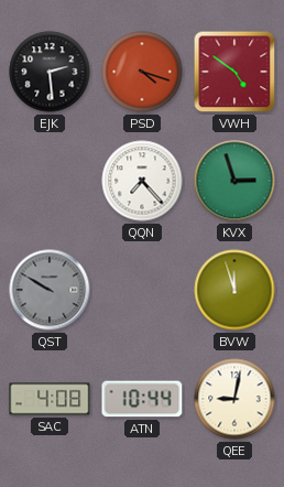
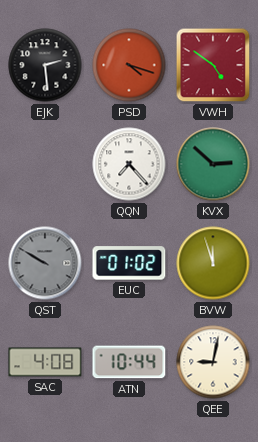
KVX: 2:57 -> 2:52
EUC: none -> 01:02
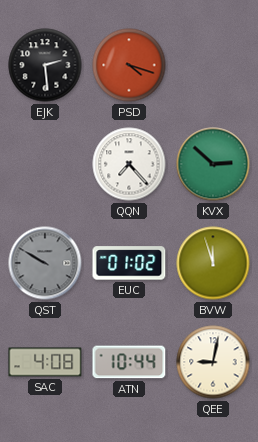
VWH: 4:51 -> none
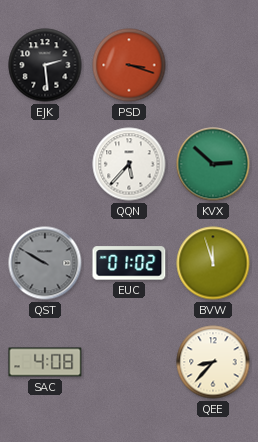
PSD: 4:18 -> 3:18
QQN: 7:23 -> 5:37
ATN: 10:44 -> none
QEE: 9:02 -> 8:37
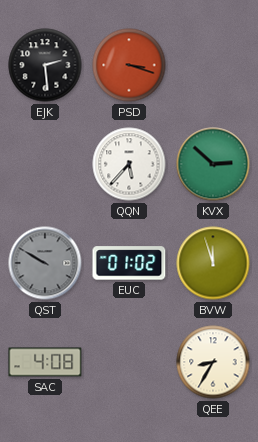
QEE: 8:37 -> 8:35
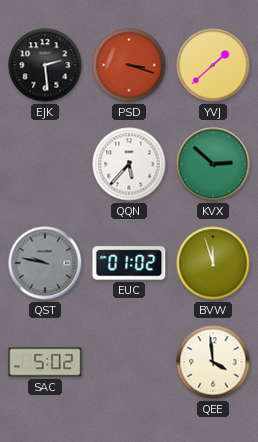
YVJ: none -> 1:38
QST: 9:50 -> 9:47
SAC: 4:08 -> 5:02
QEE: 8:35 -> 3:59
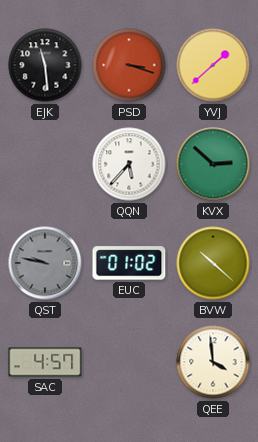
EJK: 2:29 -> 11:29
BVW: 11:57 -> 10:22
SAC: 5:02 -> 4:57
